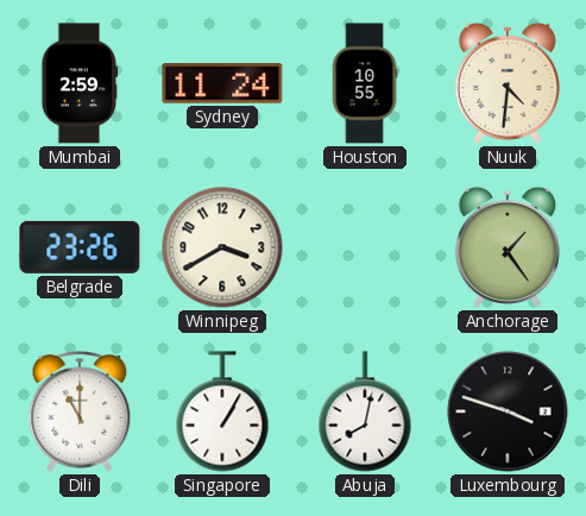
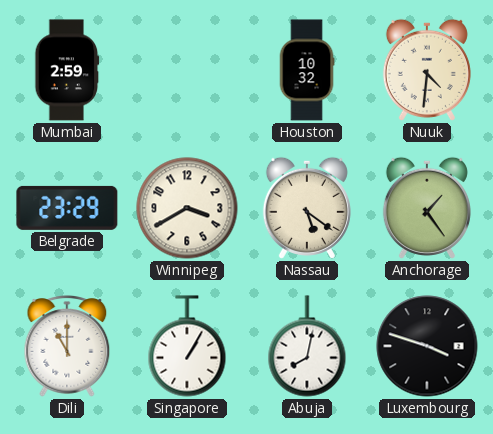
Sydney: 11:24 -> none
Houston: 10:55 -> 10:32
Belgrade: 23:26 -> 23:29
Nassau: none -> 5:21
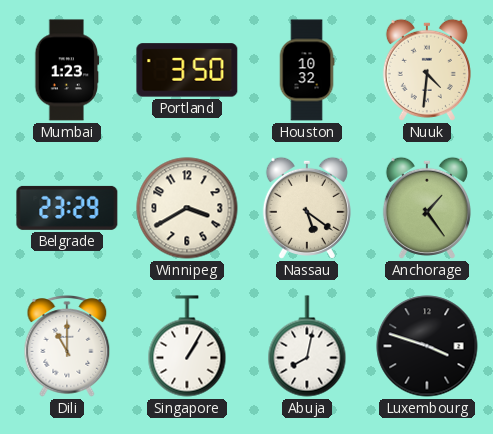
Mumbai: 2:59 -> 1:23
Portland: none -> 3:50
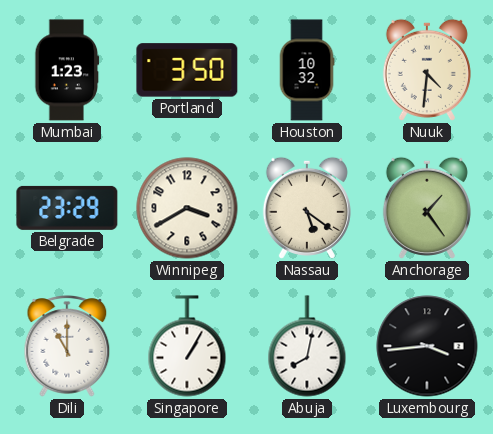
Luxembourg: 3:48 -> 3:44
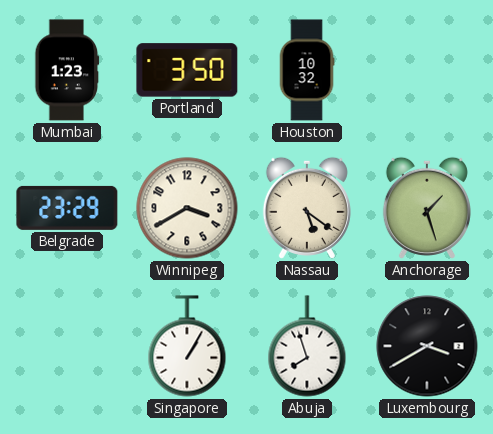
Nuuk: 4:31 -> none
Anchorage: 1:24 -> 1:27
Dili: 11:00 -> none
Abuja: 8:02 -> 7:57
Luxembourg: 3:44 -> 3:40
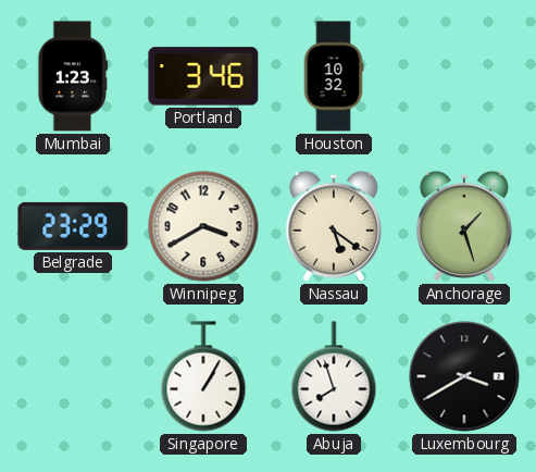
Portland: 3:50 -> 3:46
